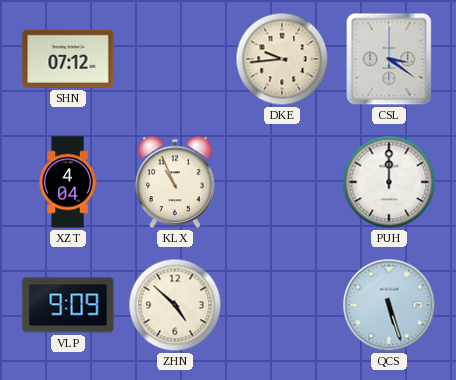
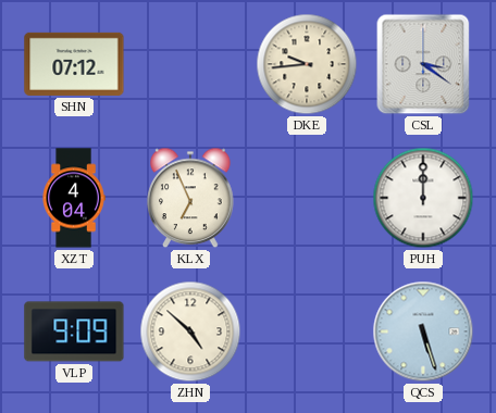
KLX: 10:56 -> 6:56
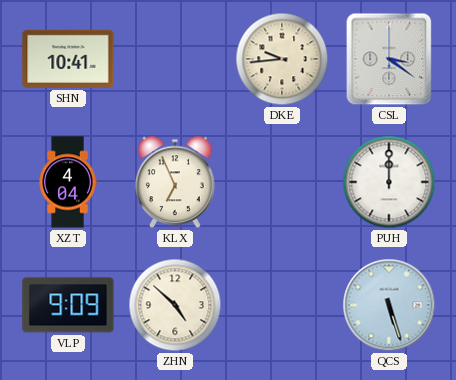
SHN: 07:12 -> 10:41
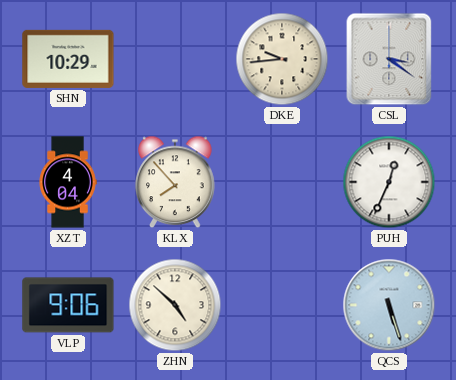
SHN: 10:41 -> 10:29
KLX: 6:56 -> 7:53
PUH: 12:00 -> 12:34
VLP: 9:09 -> 9:06
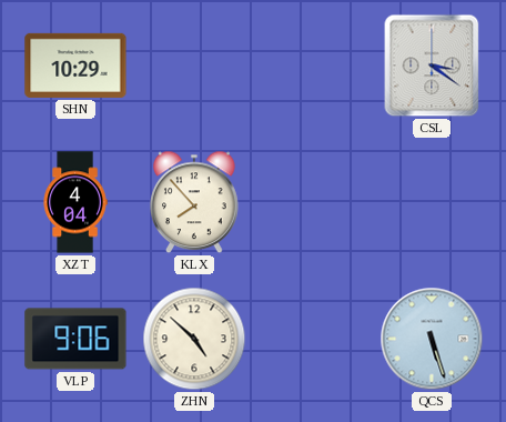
DKE: 9:44 -> none
PUH: 12:34 -> none
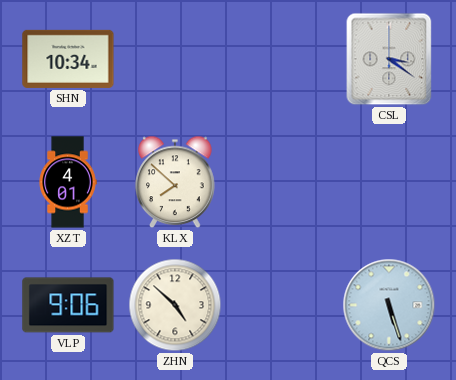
SHN: 10:29 -> 10:34
XZT: 4:04 -> 4:01
KLX: 7:53 -> 7:52
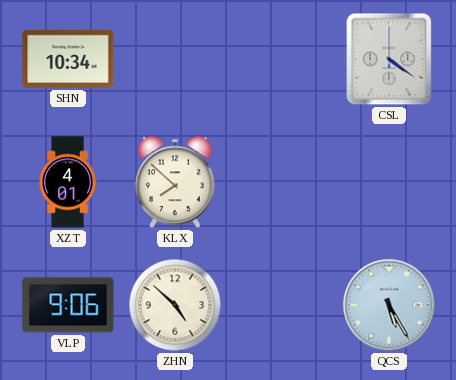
CSL: 3:21 -> 4:21
QCS: 5:27 -> 5:25
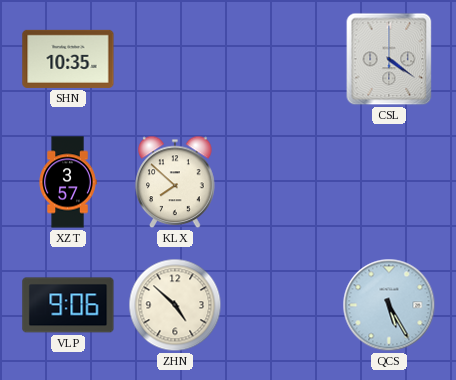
SHN: 10:34 -> 10:35
XZT: 4:01 -> 3:57
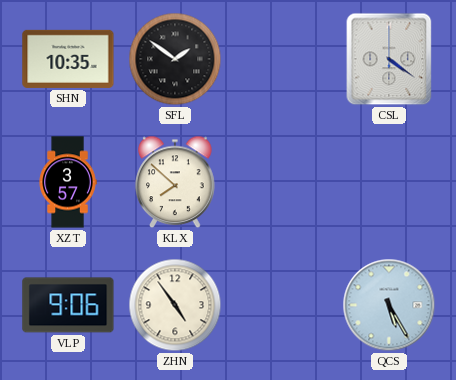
SFL: none -> 1:51
ZHN: 4:52 -> 4:54
